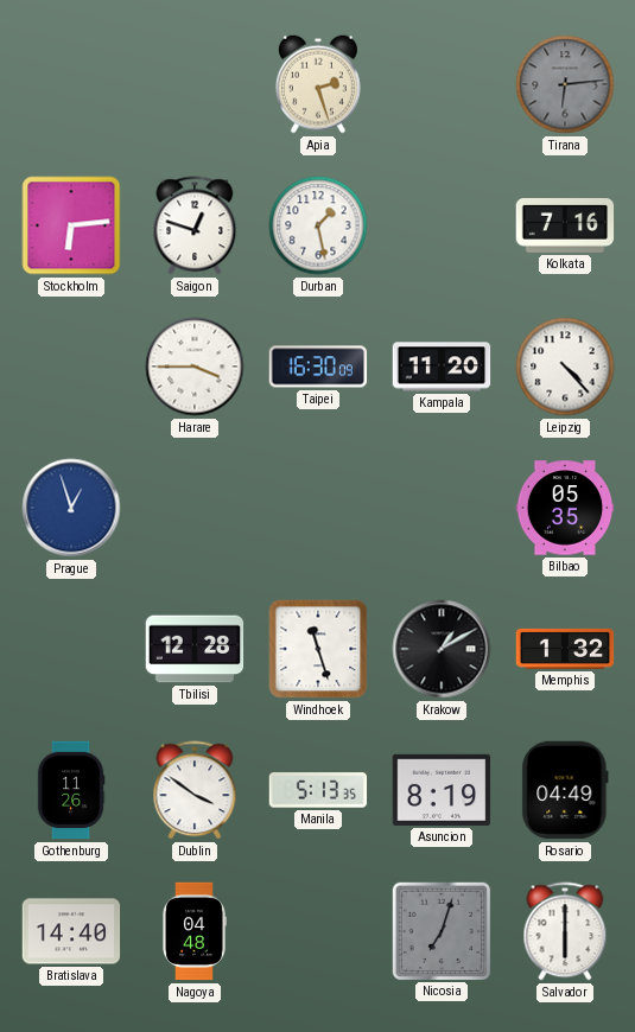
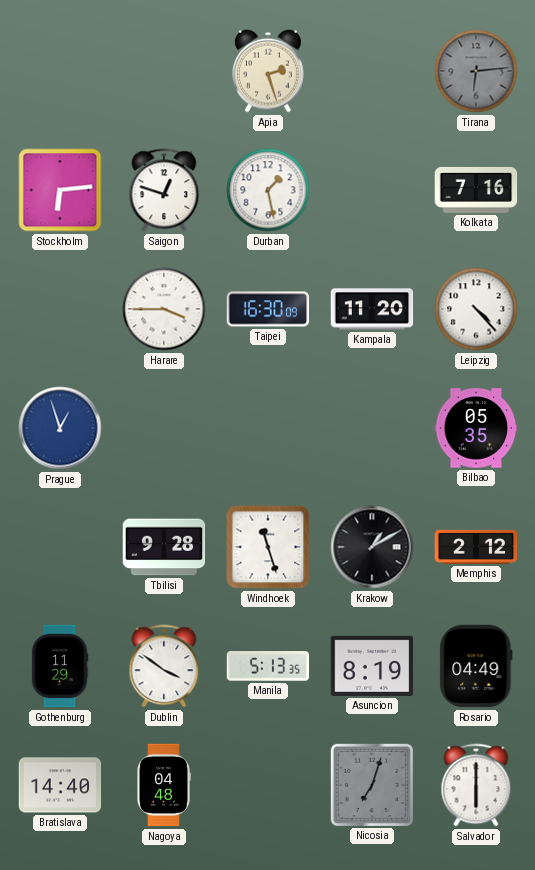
Tbilisi: 12:28 -> 9:28
Memphis: 1:32 -> 2:12
Gothenburg: 11:26 -> 11:29
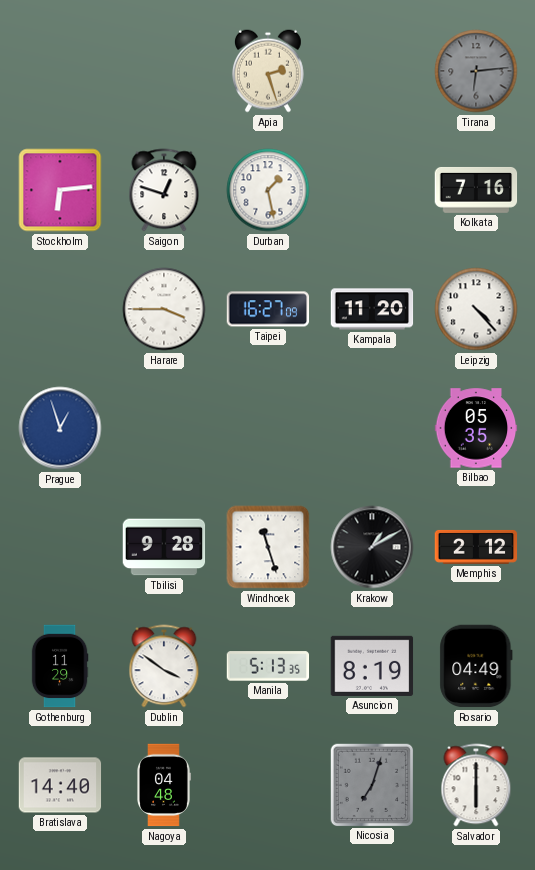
Taipei: 16:30 -> 16:27
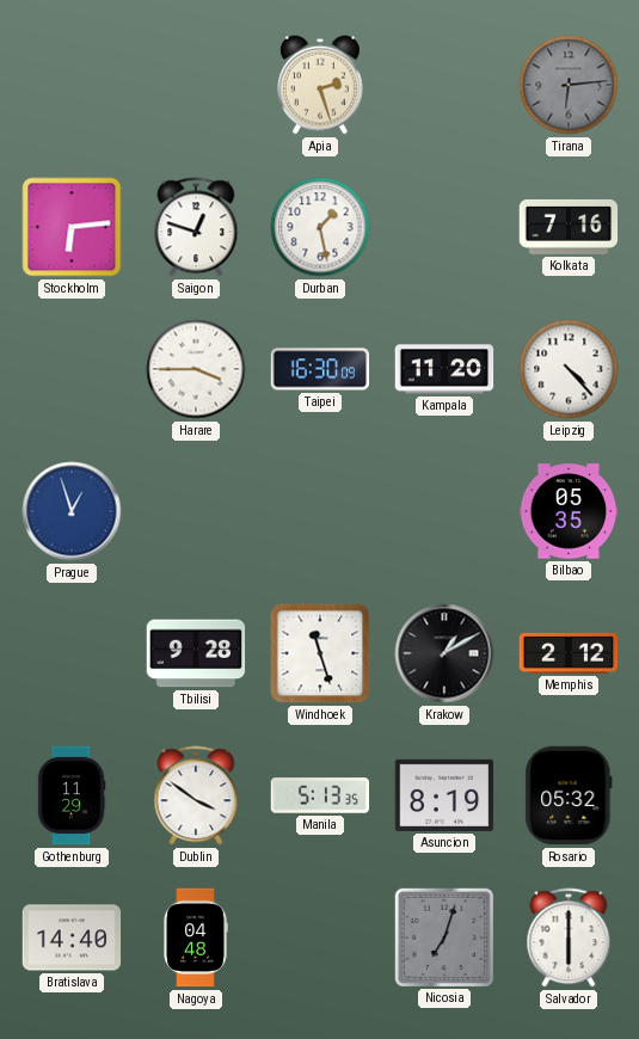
Taipei: 16:27 -> 16:30
Rosario: 04:49 -> 05:32
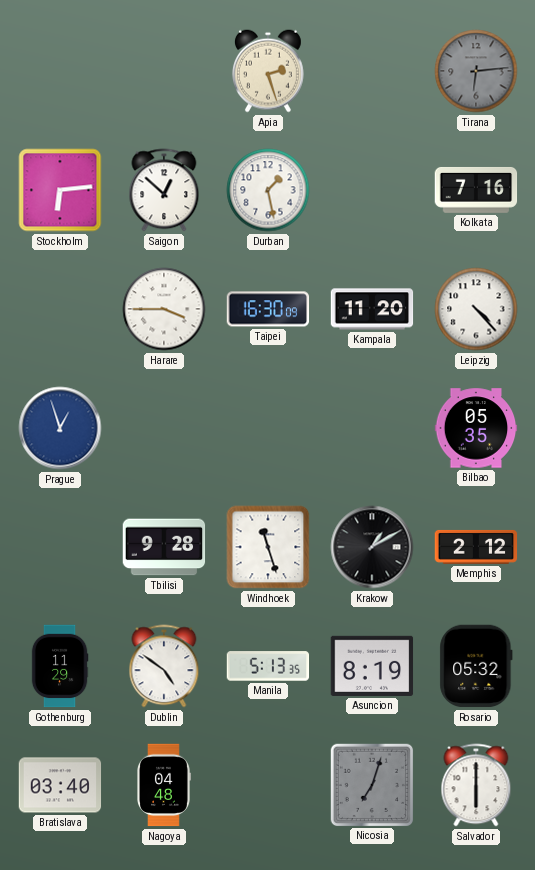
Saigon: 12:48 -> 12:52
Dublin: 3:51 -> 4:51
Bratislava: 14:40 -> 03:40
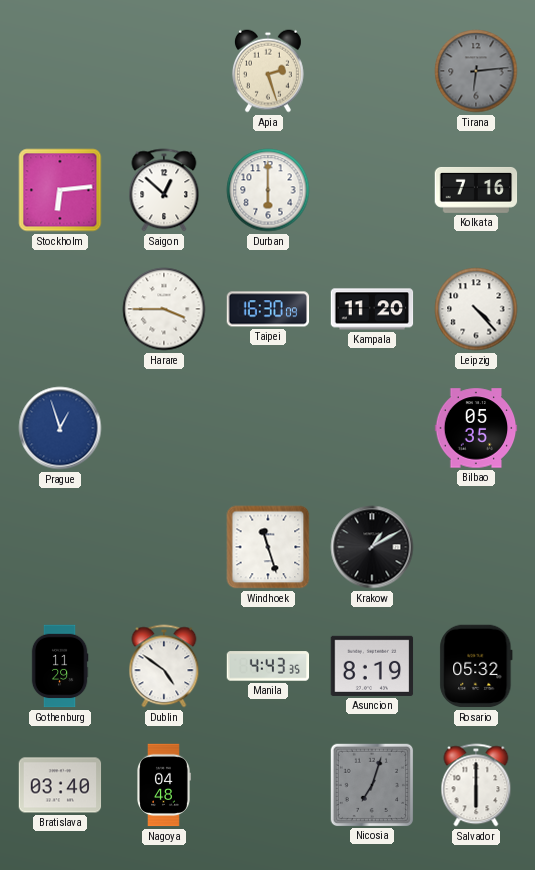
Durban: 1:28 -> 6:00
Tbilisi: 9:28 -> none
Memphis: 2:12 -> none
Manila: 5:13 -> 4:43
